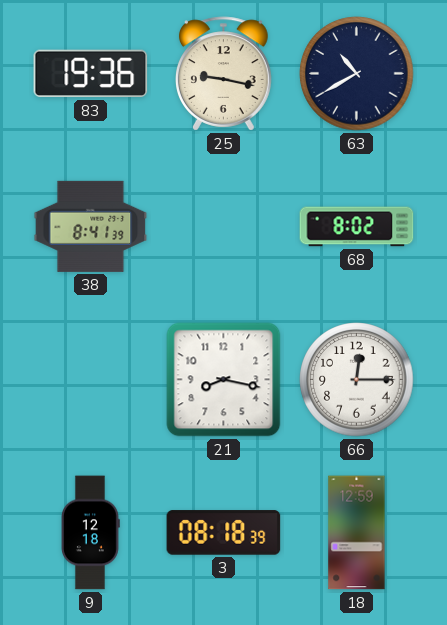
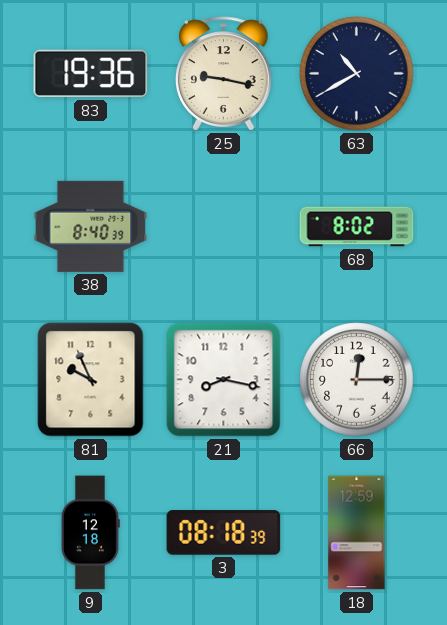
38: 8:41 -> 8:40
81: none -> 9:56
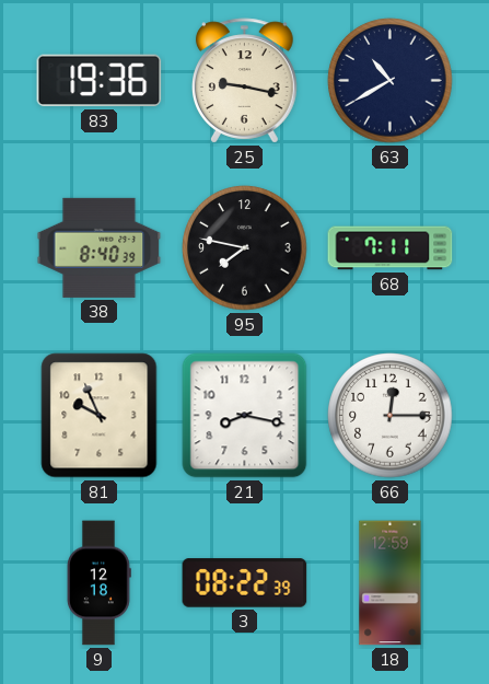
95: none -> 7:47
68: 8:02 -> 7:11
3: 08:18 -> 08:22
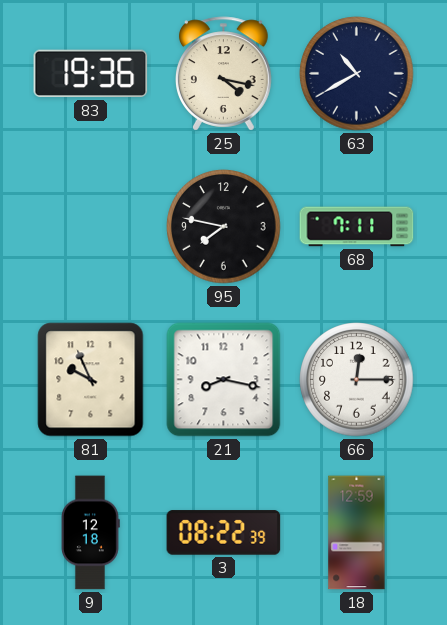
25: 9:17 -> 4:17
38: 8:40 -> none
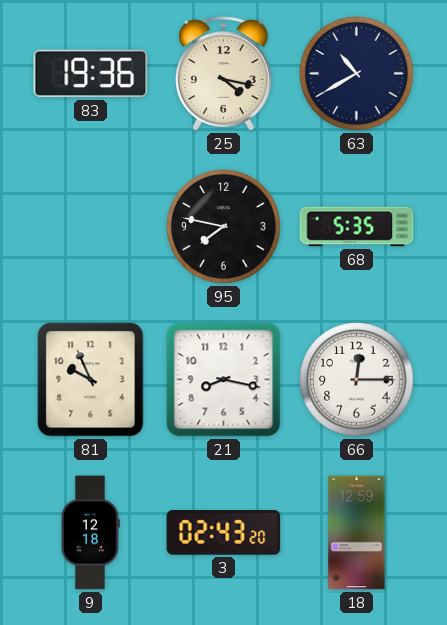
68: 7:11 -> 5:35
3: 08:22 -> 02:43
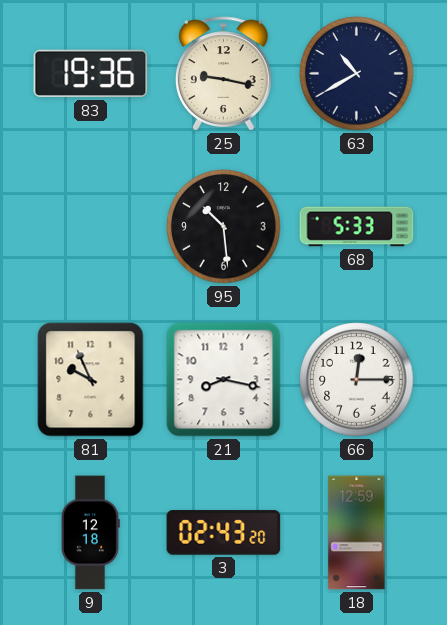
25: 4:17 -> 9:17
95: 7:47 -> 10:29
68: 5:35 -> 5:33
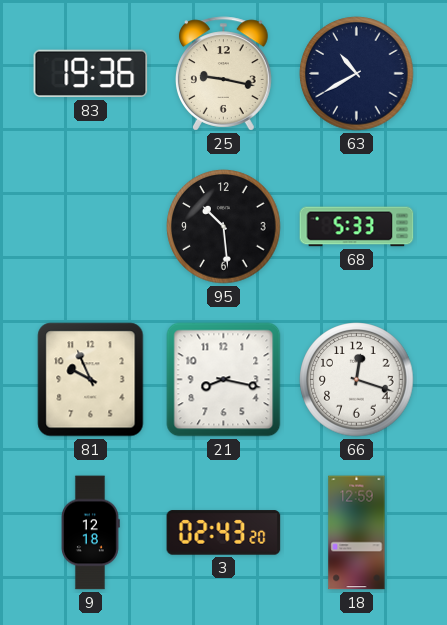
66: 12:15 -> 12:18
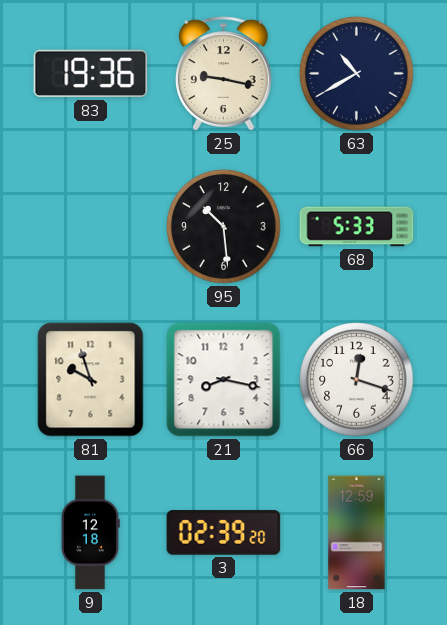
81: 9:56 -> 9:57
3: 02:43 -> 02:39
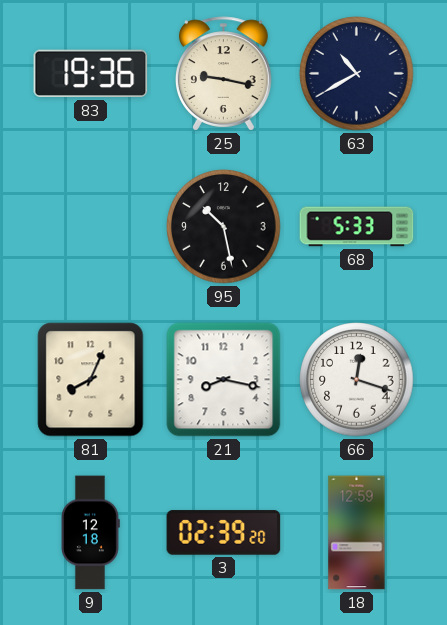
95: 10:29 -> 10:28
81: 9:57 -> 8:04
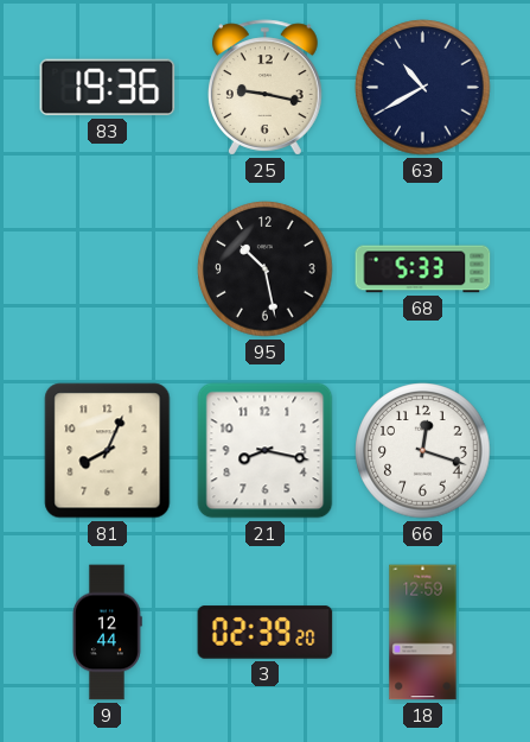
9: 12:18 -> 12:44
